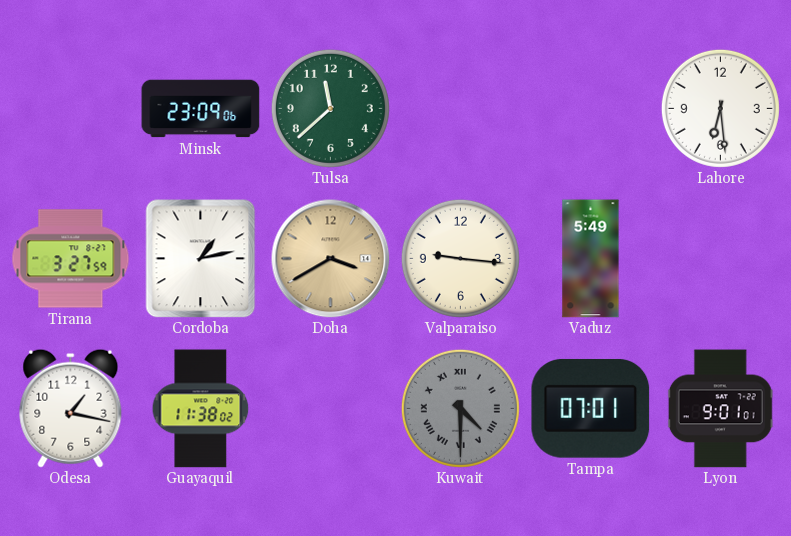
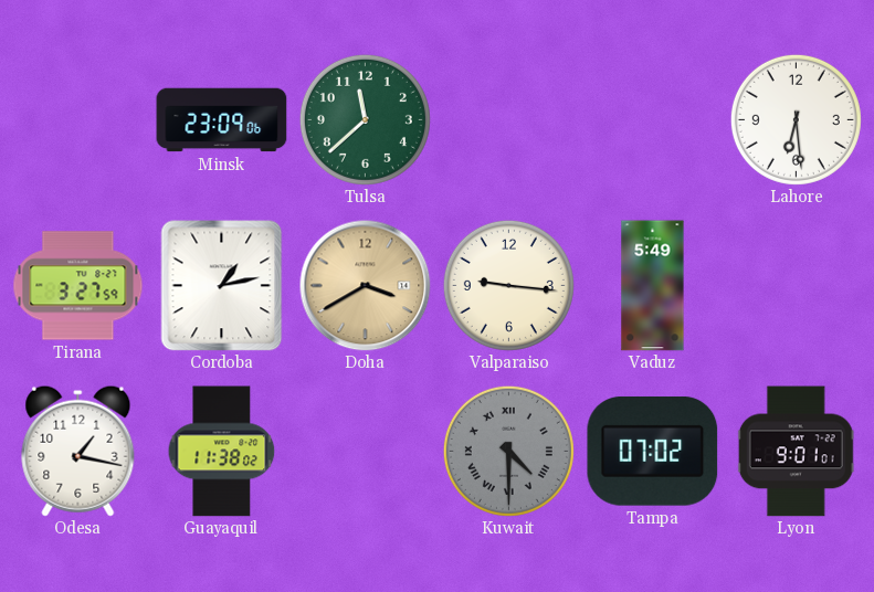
Tampa: 07:01 -> 07:02
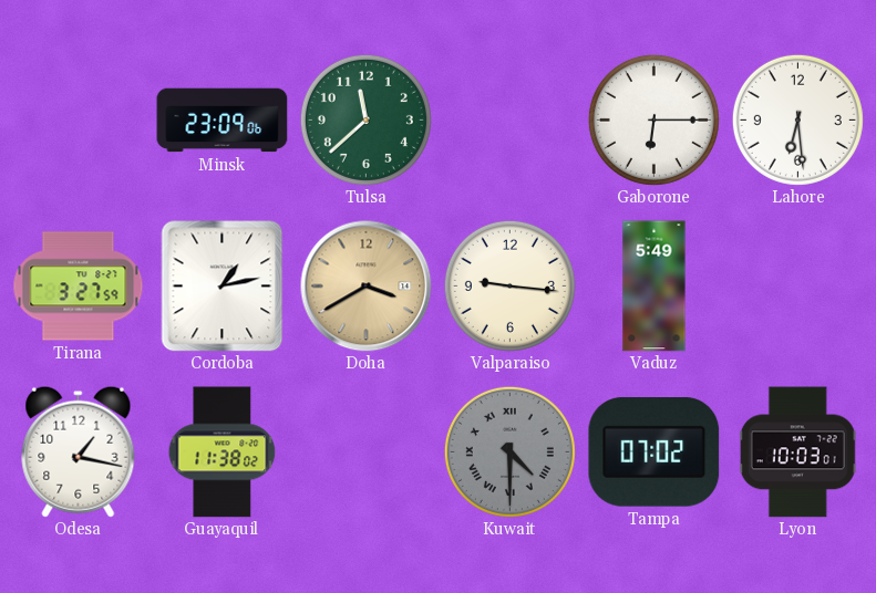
Gaborone: none -> 6:15
Lyon: 9:01 -> 10:03
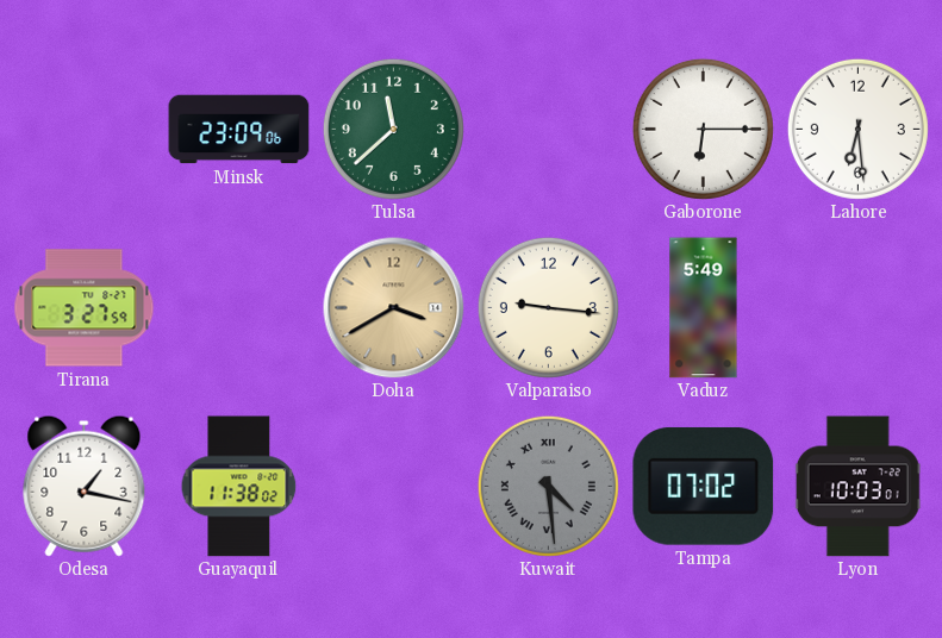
Cordoba: 1:13 -> none
Kuwait: 4:30 -> 4:29
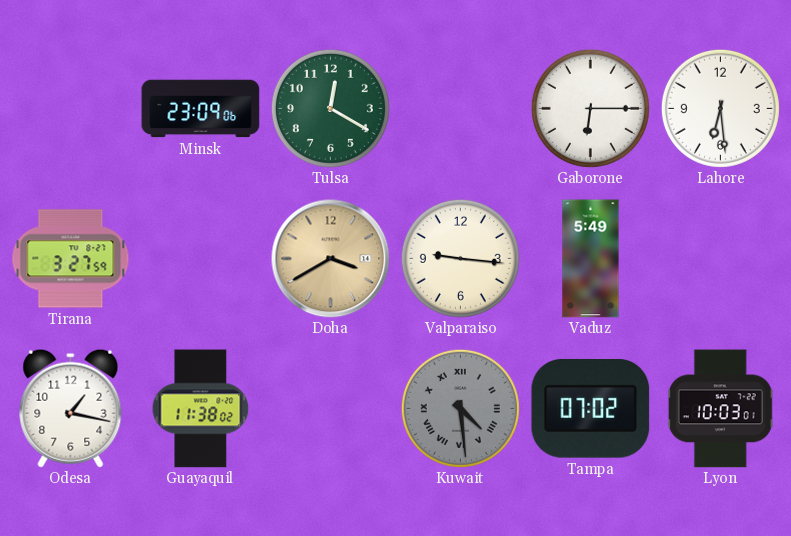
Tulsa: 11:38 -> 12:20
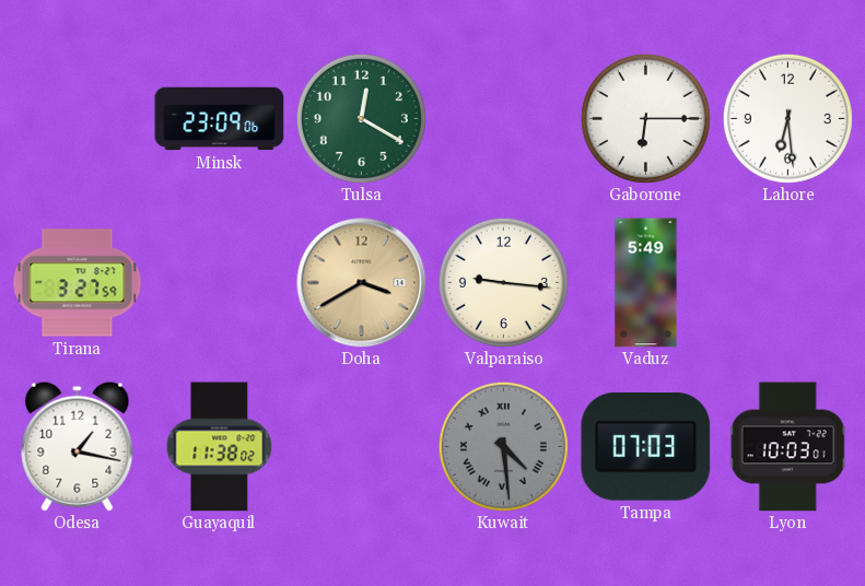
Tampa: 07:02 -> 07:03
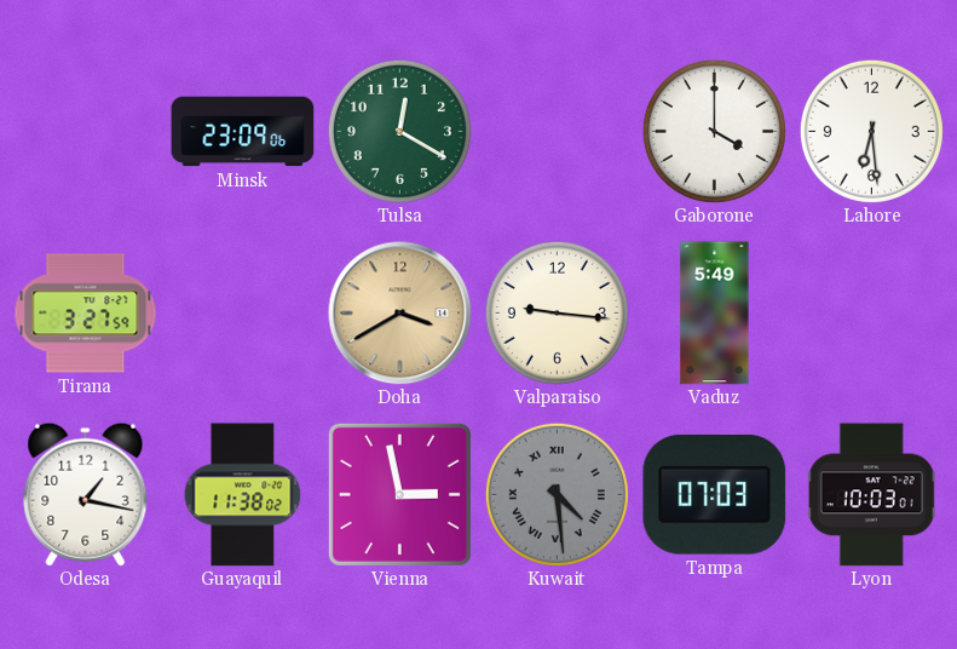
Gaborone: 6:15 -> 4:00
Vienna: none -> 2:58
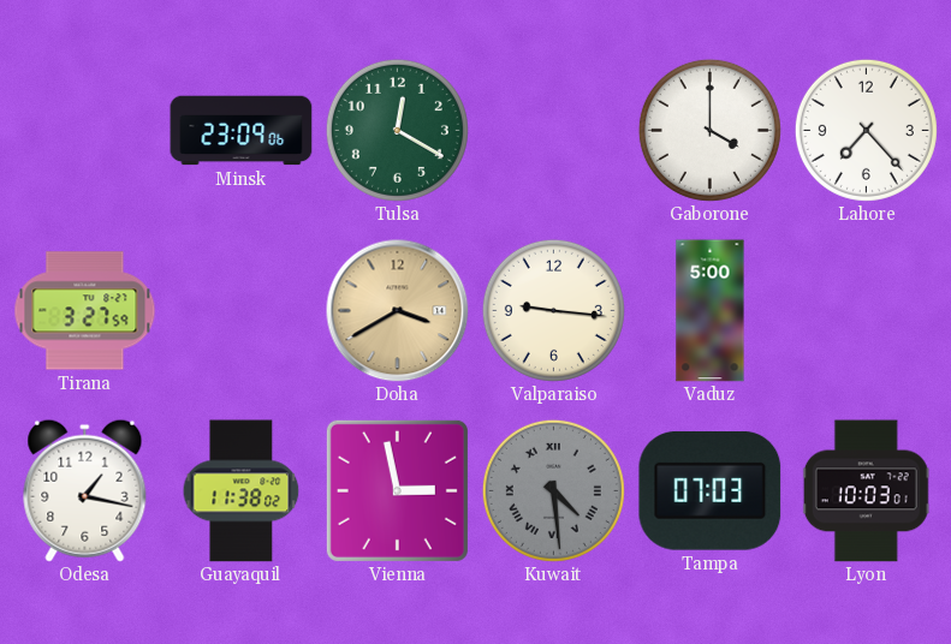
Lahore: 6:29 -> 7:23
Vaduz: 5:49 -> 5:00
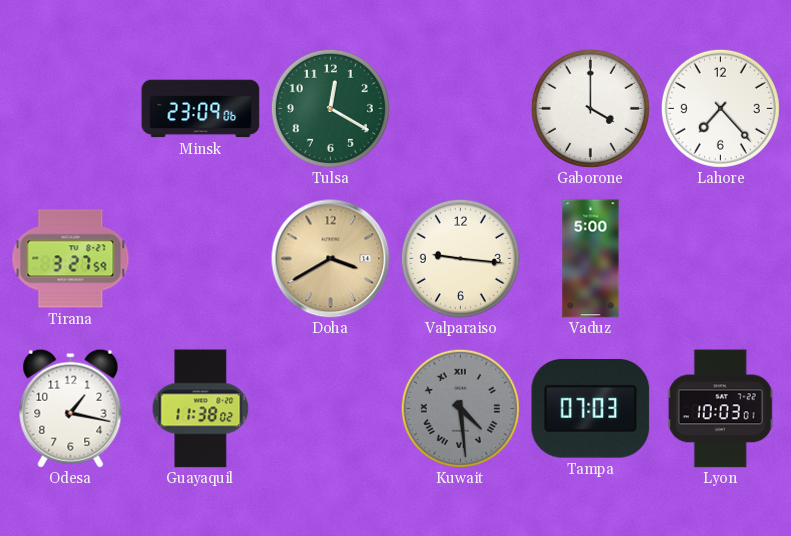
Vienna: 2:58 -> none
